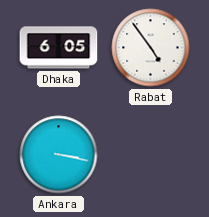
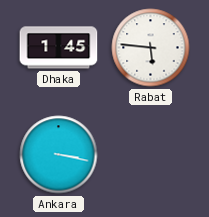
Dhaka: 6:05 -> 1:45
Rabat: 4:54 -> 5:46
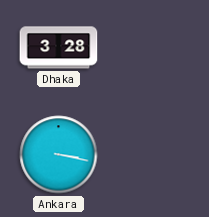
Dhaka: 1:45 -> 3:28
Rabat: 5:46 -> none
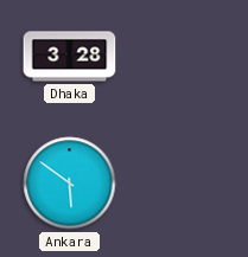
Ankara: 3:17 -> 5:51
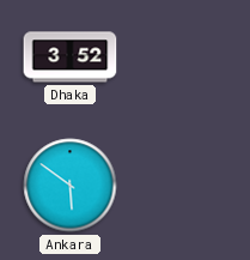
Dhaka: 3:28 -> 3:52
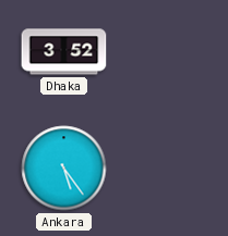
Ankara: 5:51 -> 5:24
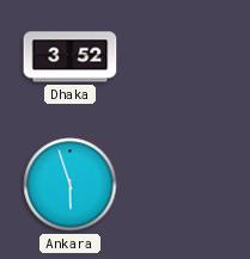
Ankara: 5:24 -> 5:57
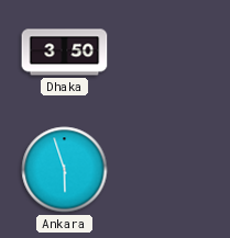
Dhaka: 3:52 -> 3:50
